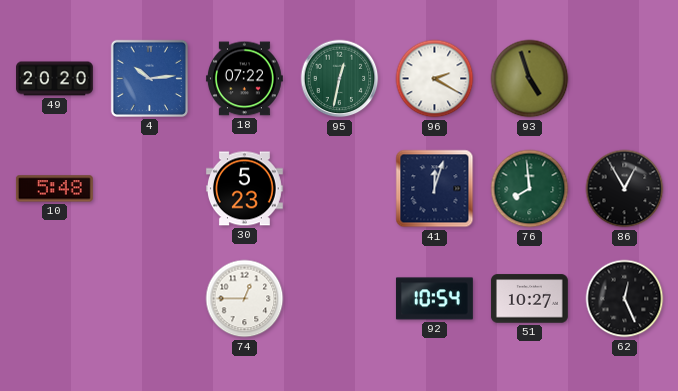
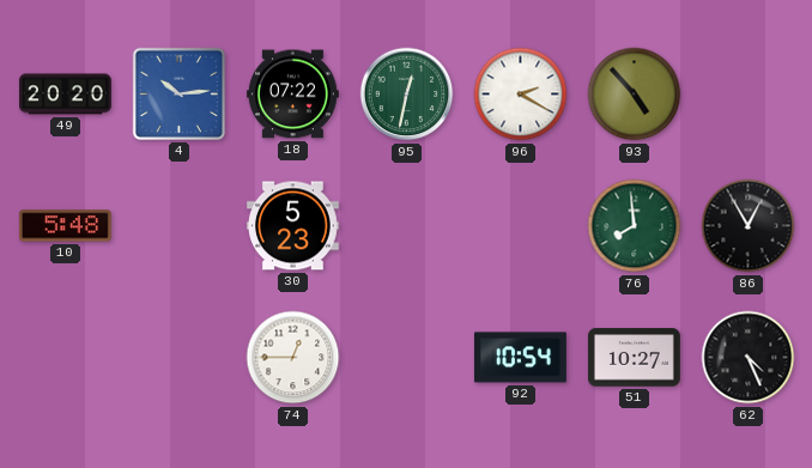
93: 4:57 -> 4:53
41: 12:03 -> none
62: 12:26 -> 4:26
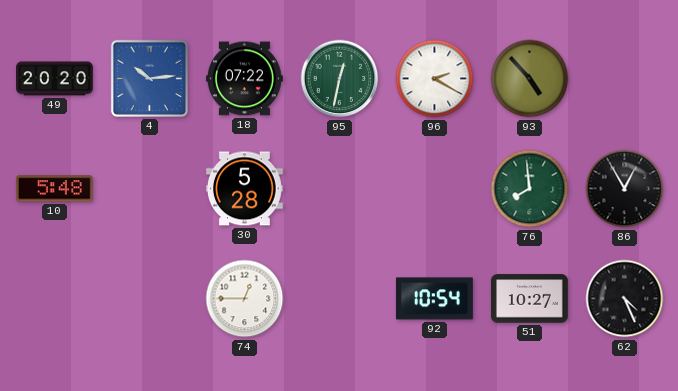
30: 5:23 -> 5:28
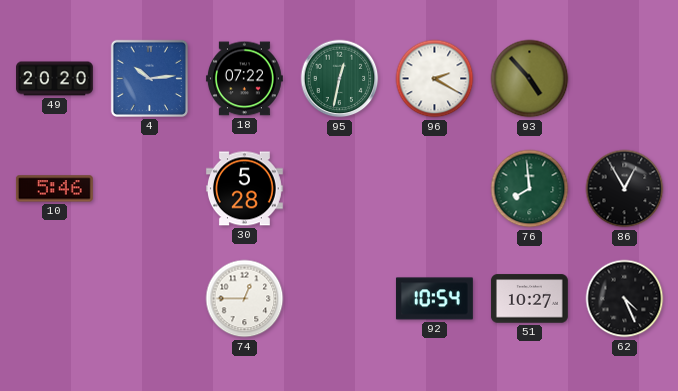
10: 5:48 -> 5:46
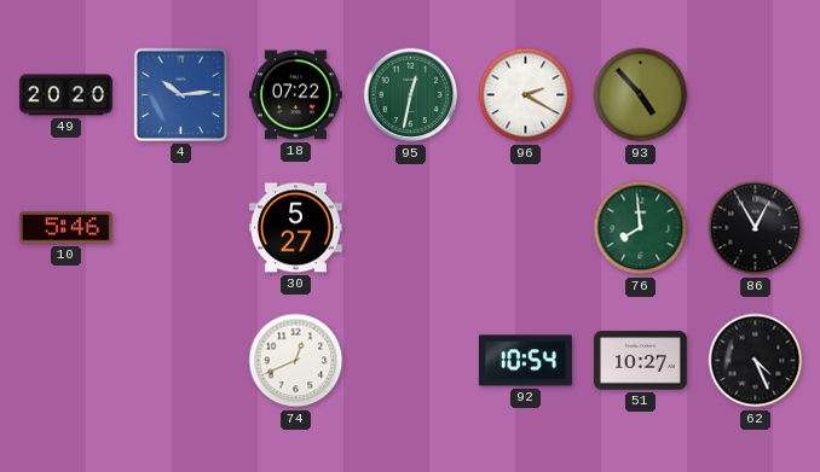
30: 5:28 -> 5:27
74: 12:45 -> 12:41
